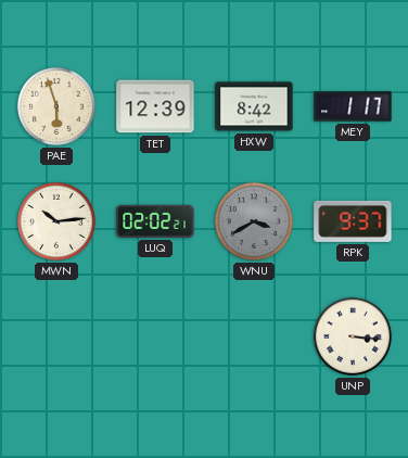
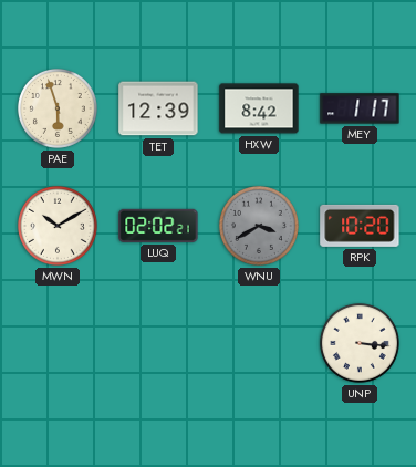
MWN: 10:14 -> 10:10
RPK: 9:37 -> 10:20
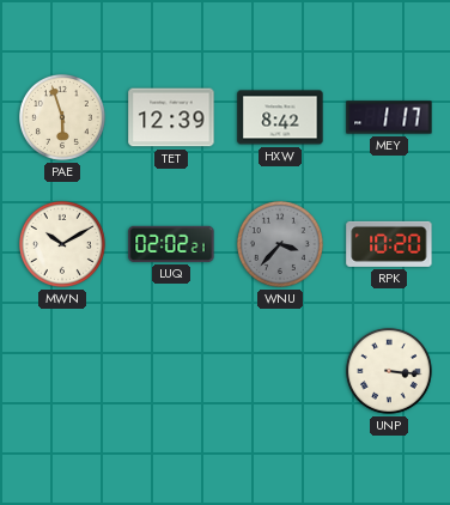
WNU: 3:40 -> 3:37
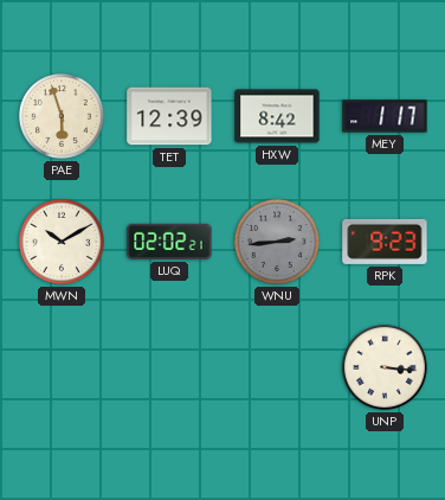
WNU: 3:37 -> 2:44
RPK: 10:20 -> 9:23
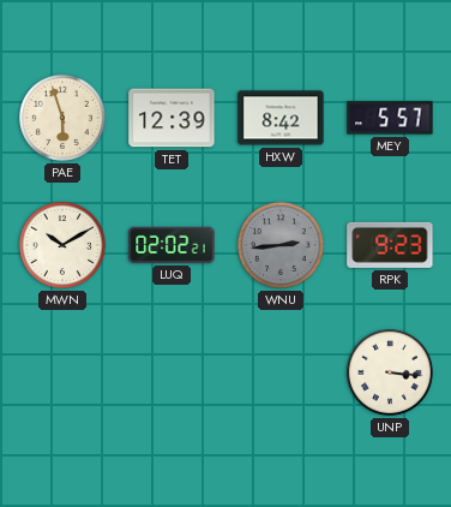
MEY: 1:17 -> 5:57
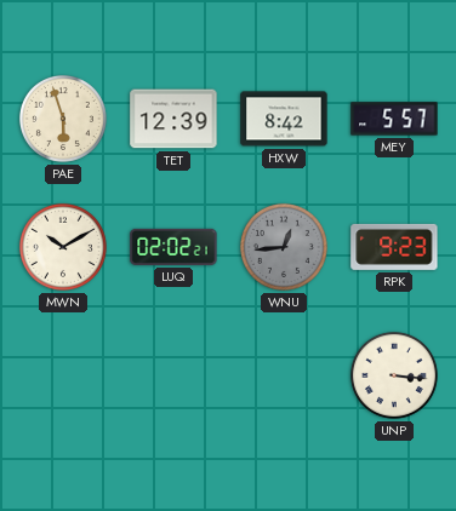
WNU: 2:44 -> 12:44
